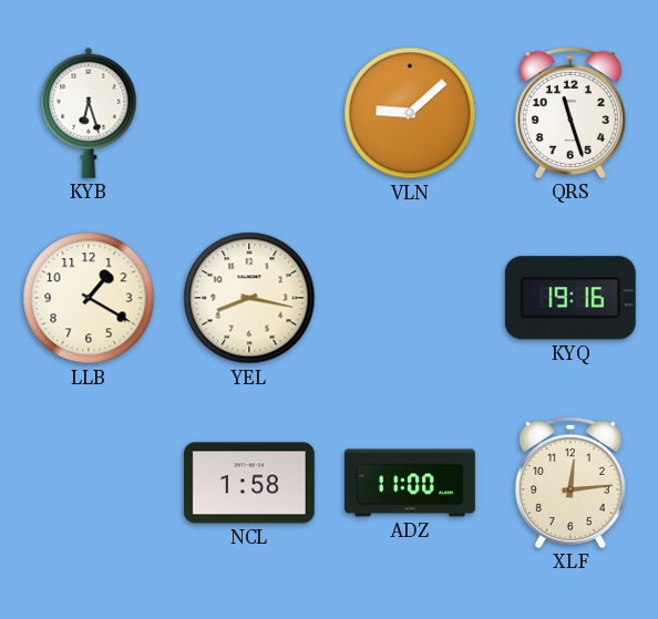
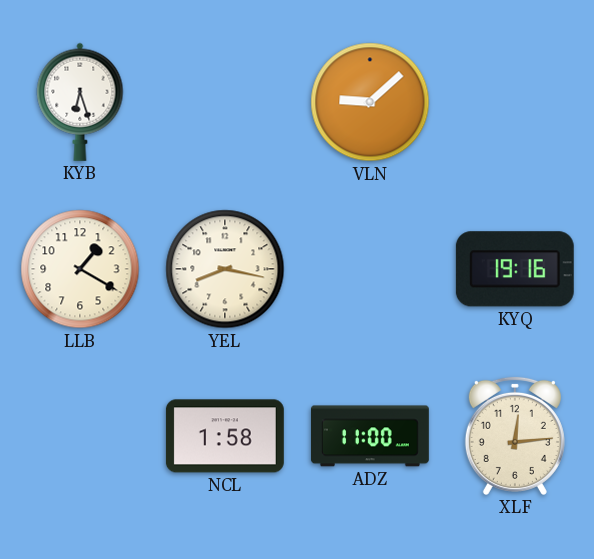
QRS: 11:27 -> none
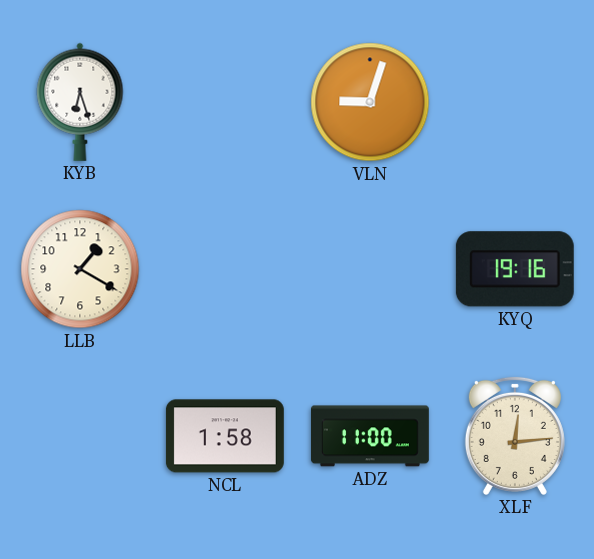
VLN: 9:08 -> 9:03
YEL: 8:17 -> none
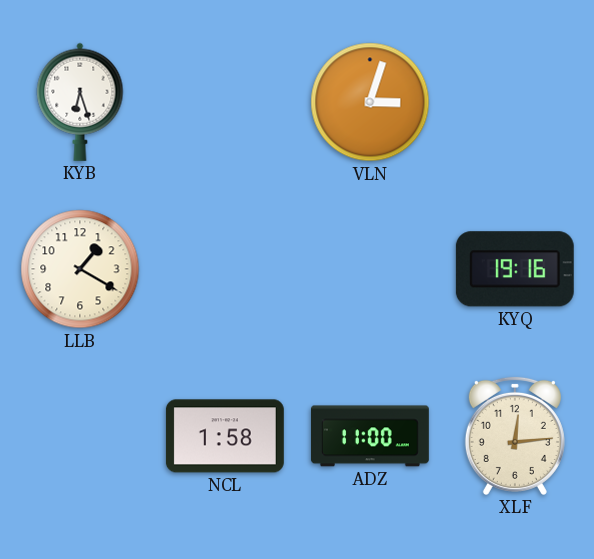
VLN: 9:03 -> 3:03
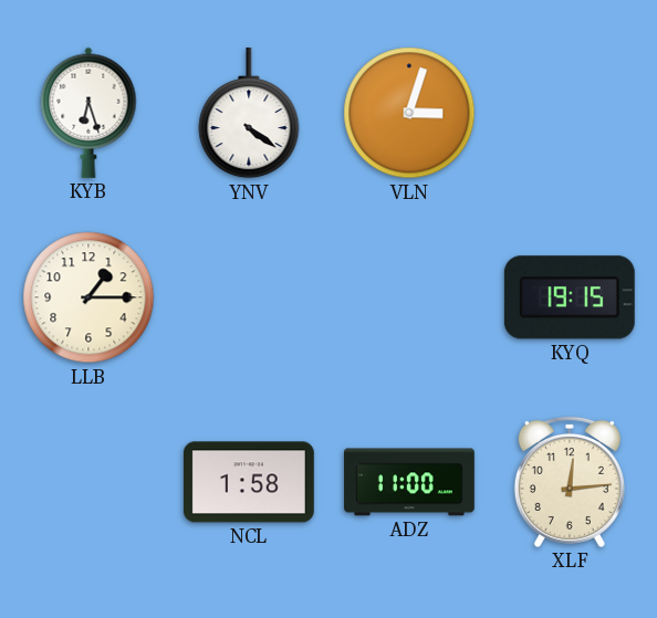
YNV: none -> 4:21
LLB: 1:20 -> 1:15
KYQ: 19:16 -> 19:15
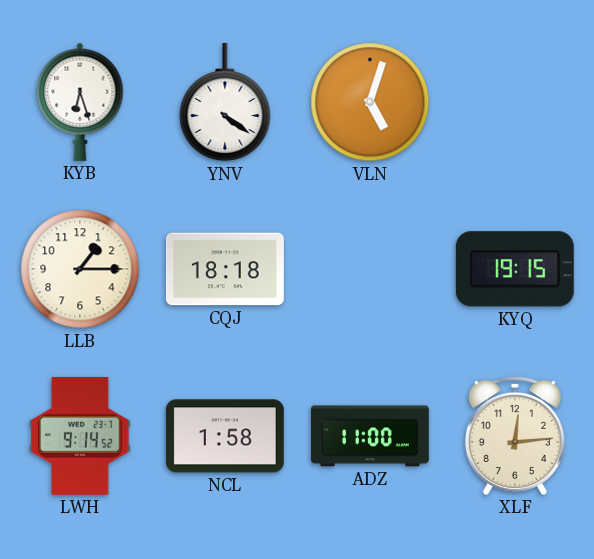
VLN: 3:03 -> 5:03
CQJ: none -> 18:18
LWH: none -> 9:14
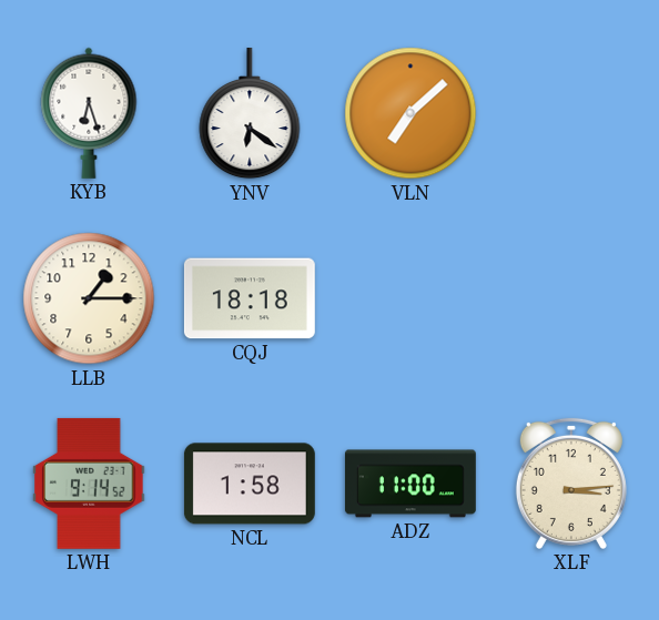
YNV: 4:21 -> 6:21
VLN: 5:03 -> 7:08
KYQ: 19:15 -> none
XLF: 12:14 -> 3:14
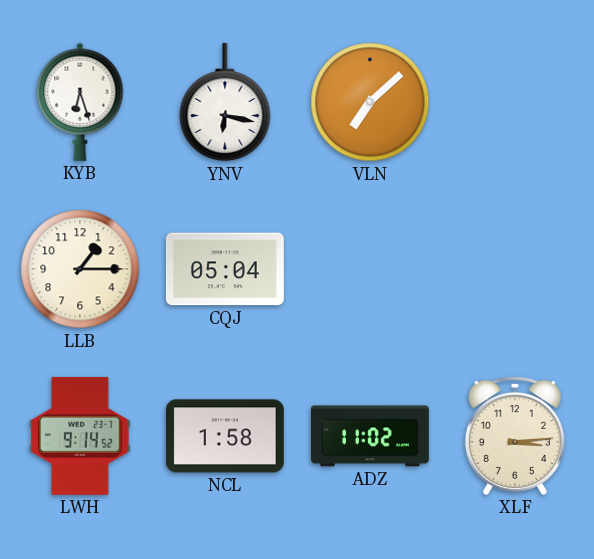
YNV: 6:21 -> 6:17
CQJ: 18:18 -> 05:04
ADZ: 11:00 -> 11:02
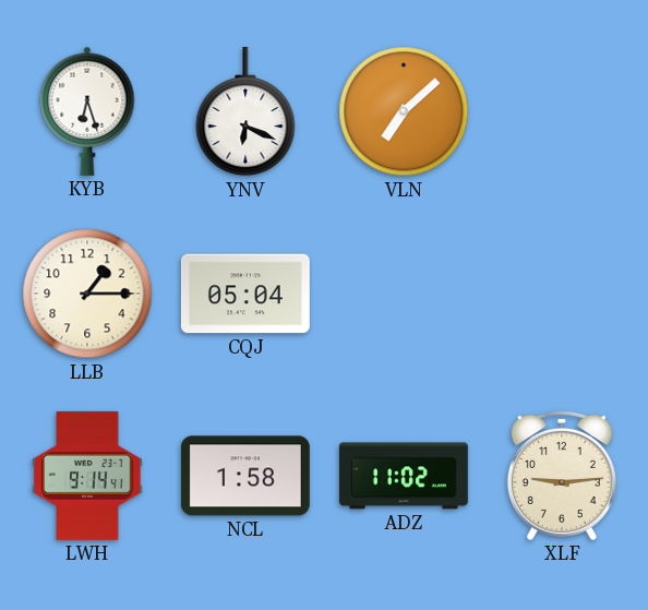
YNV: 6:17 -> 6:19
LWH: 9:14:52 -> 9:14:41
XLF: 3:14 -> 9:14
